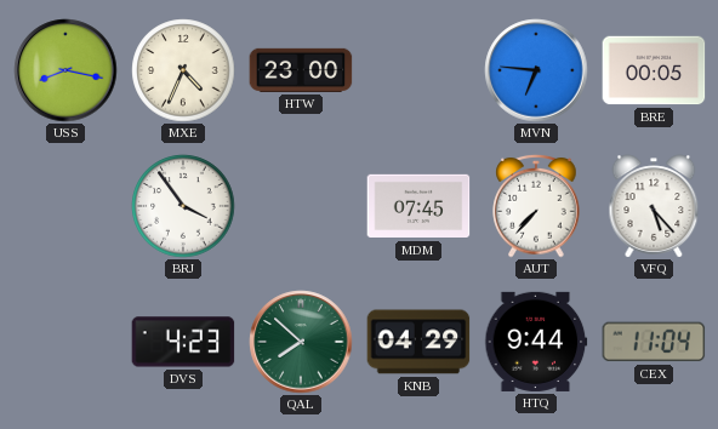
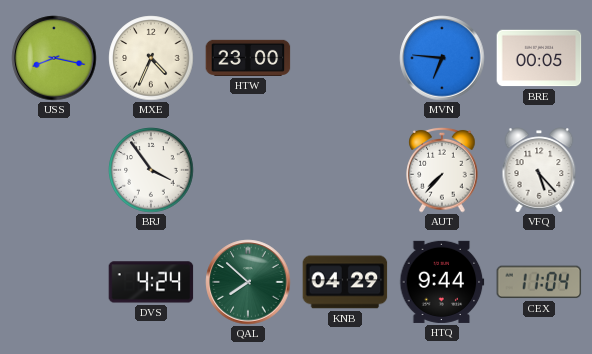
MDM: 07:45 -> none
DVS: 4:23 -> 4:24
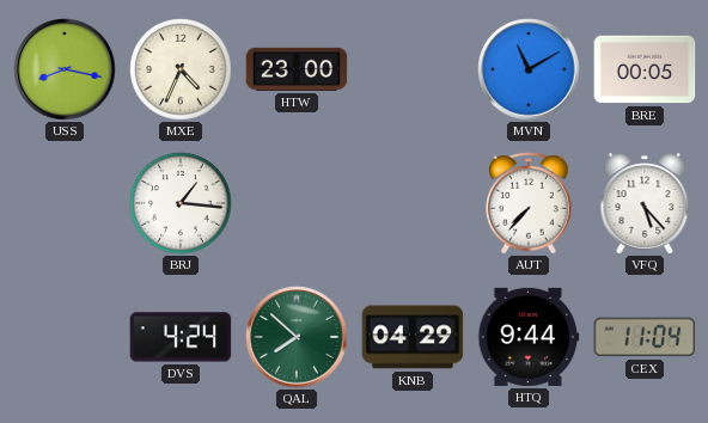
MVN: 6:46 -> 11:10
BRJ: 3:54 -> 1:16
